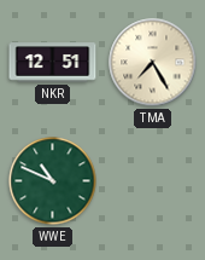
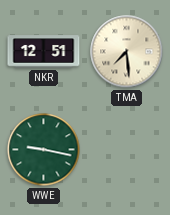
TMA: 7:25 -> 7:29
WWE: 10:49 -> 9:17
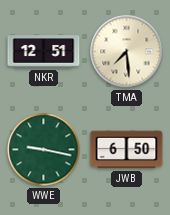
JWB: none -> 6:50
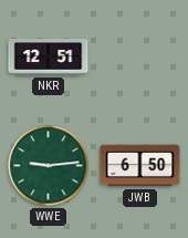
TMA: 7:29 -> none
WWE: 9:17 -> 9:14
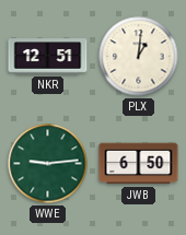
PLX: none -> 1:01
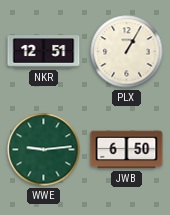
PLX: 1:01 -> 1:05
